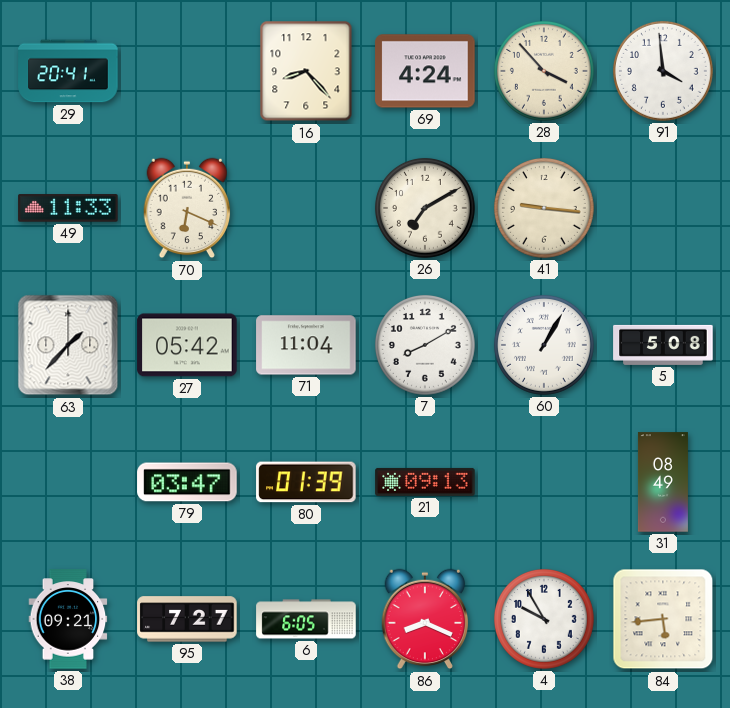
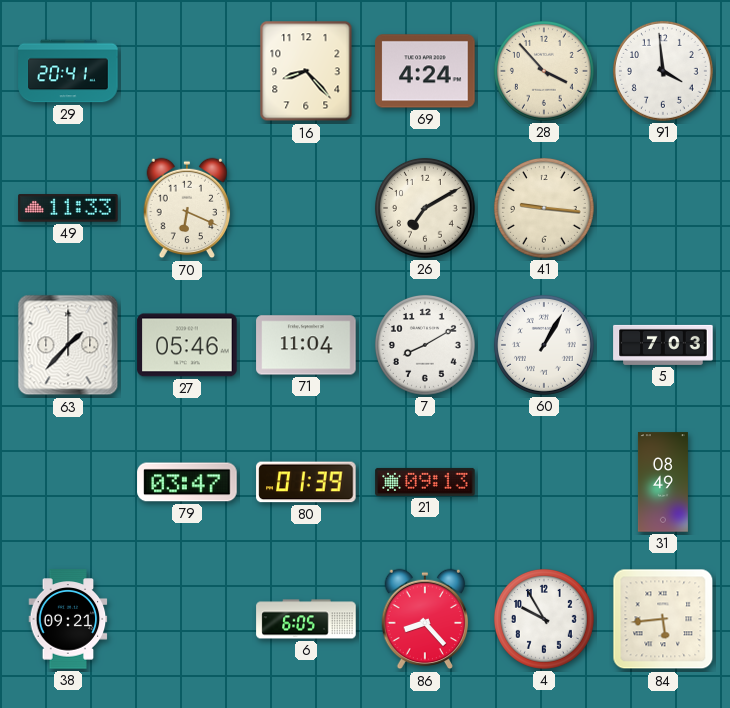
27: 05:42 -> 05:46
5: 5:08 -> 7:03
95: 7:27 -> none
86: 8:19 -> 8:23
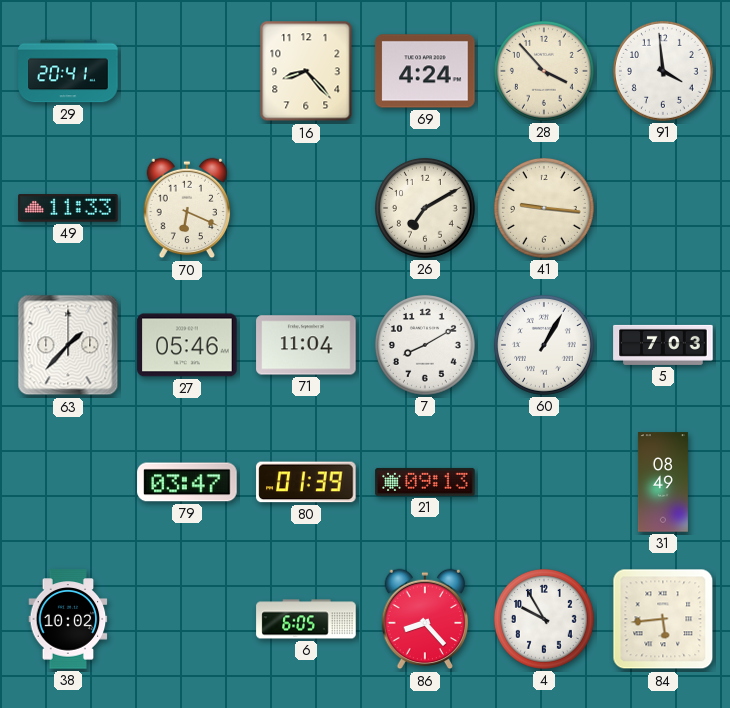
38: 09:21 -> 10:02
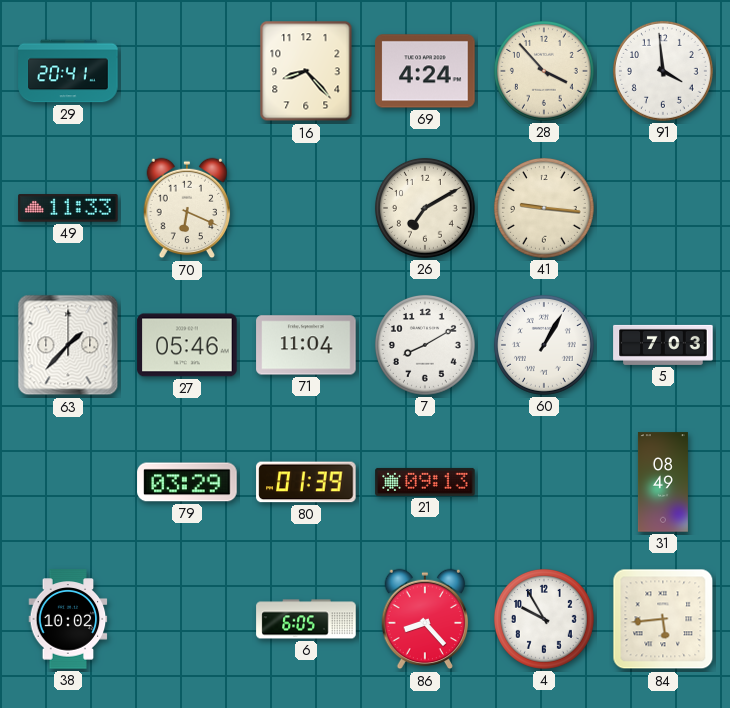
79: 03:47 -> 03:29
